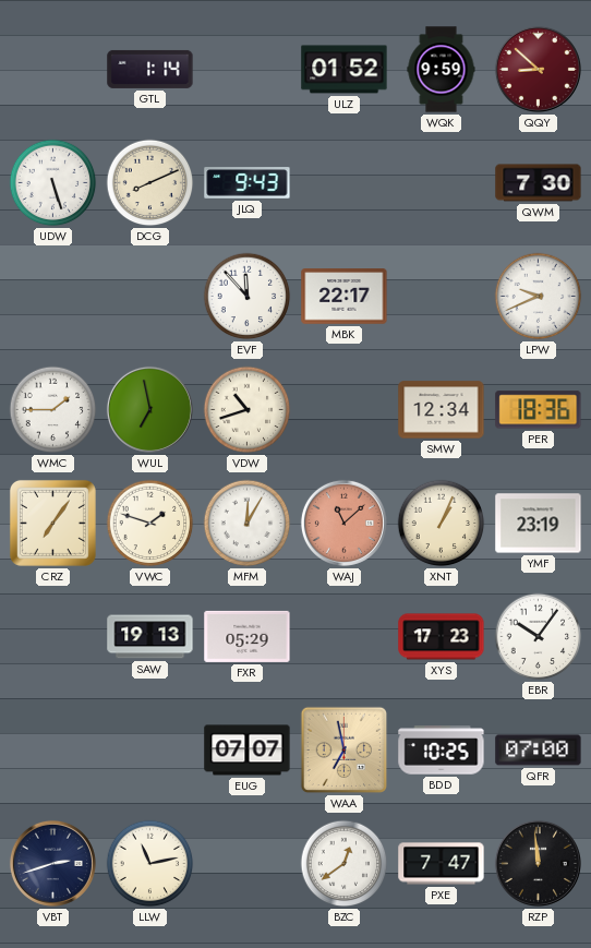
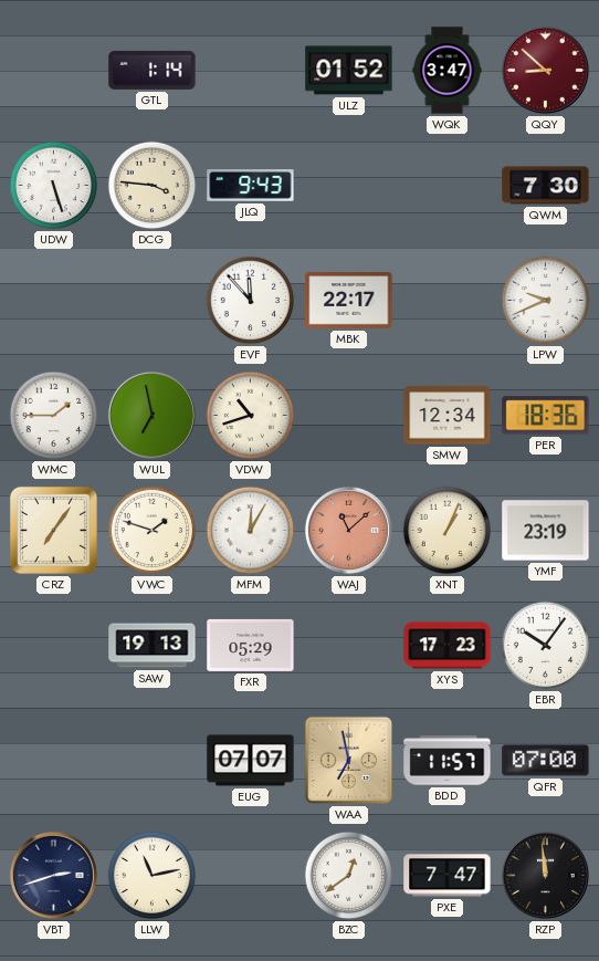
WQK: 9:59 -> 3:47
DCG: 8:11 -> 3:46
BDD: 10:25 -> 11:57
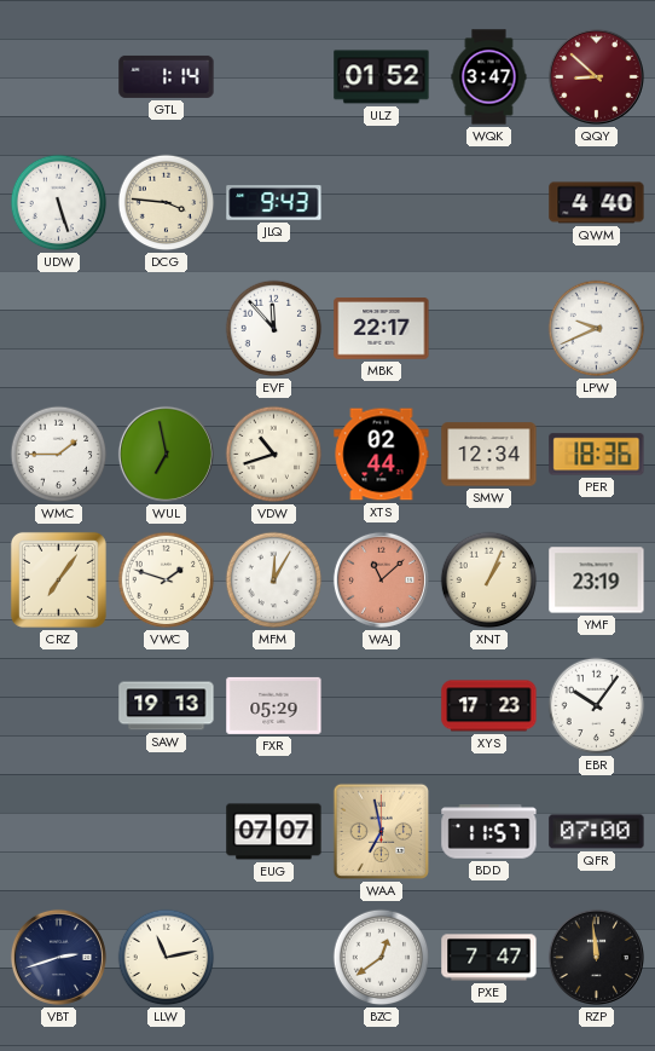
QWM: 7:30 -> 4:40
XTS: none -> 02:44
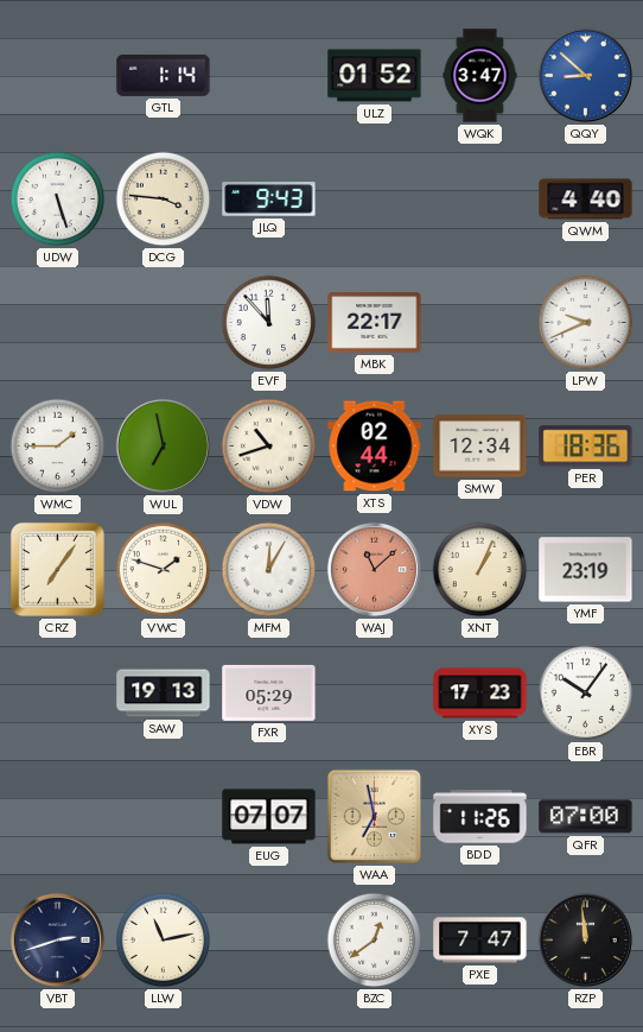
QQY dial: burgundy -> blue
BDD: 11:57 -> 11:26
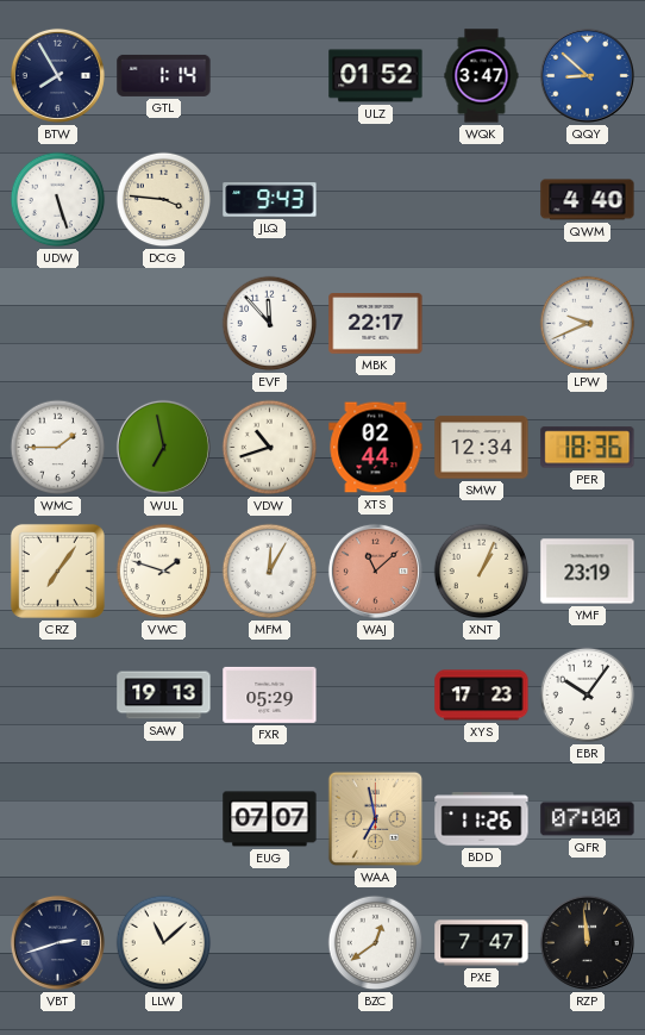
BTW: none -> 7:55
LLW: 11:13 -> 11:08
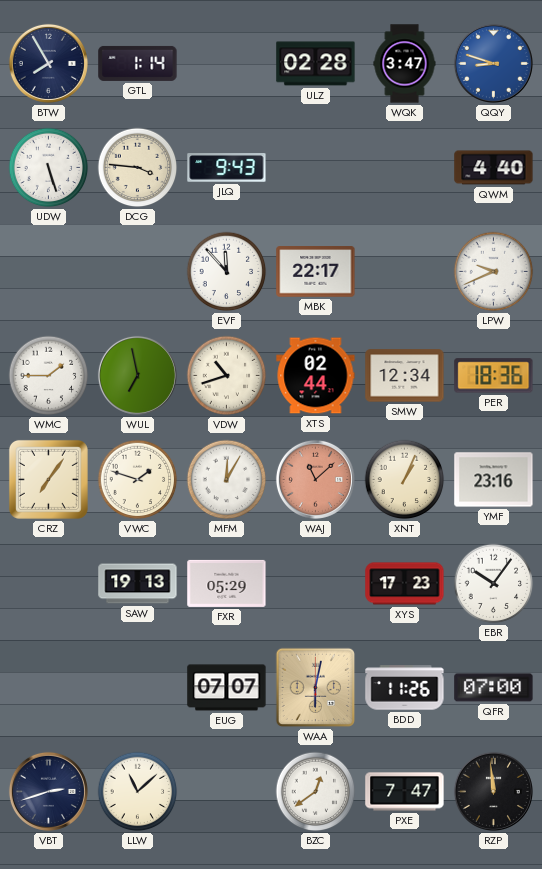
ULZ: 01:52 -> 02:28
QQY: 8:52 -> 8:48
YMF: 23:19 -> 23:16
WAA: 6:58 -> 6:02
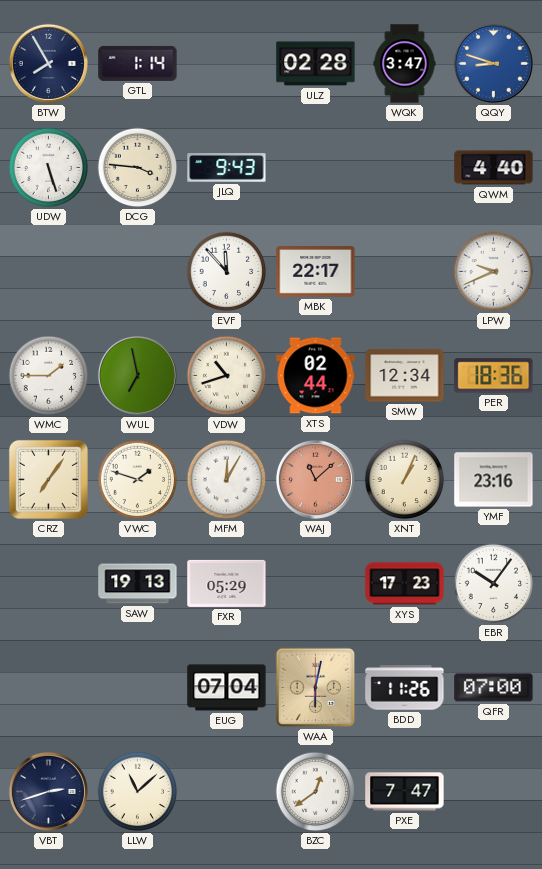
EUG: 07:07 -> 07:04
RZP: 11:59 -> none
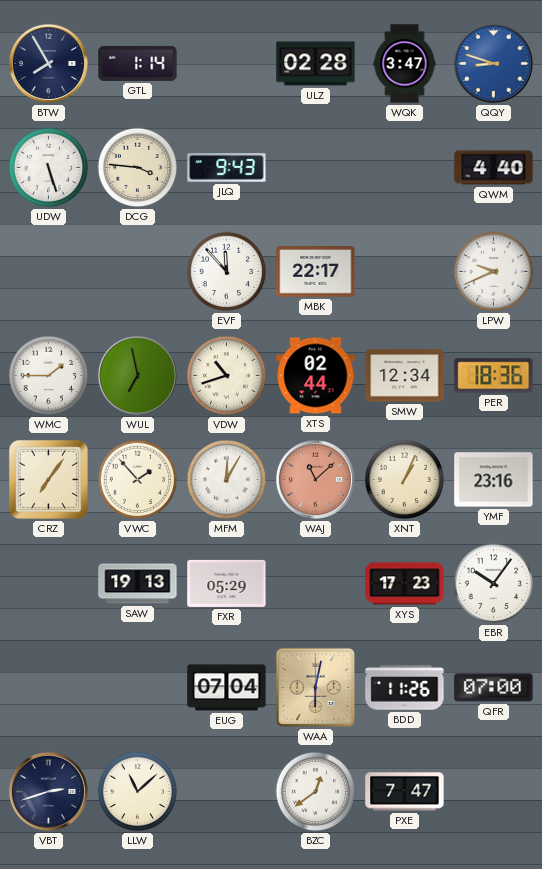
VWC: 1:48 -> 1:53
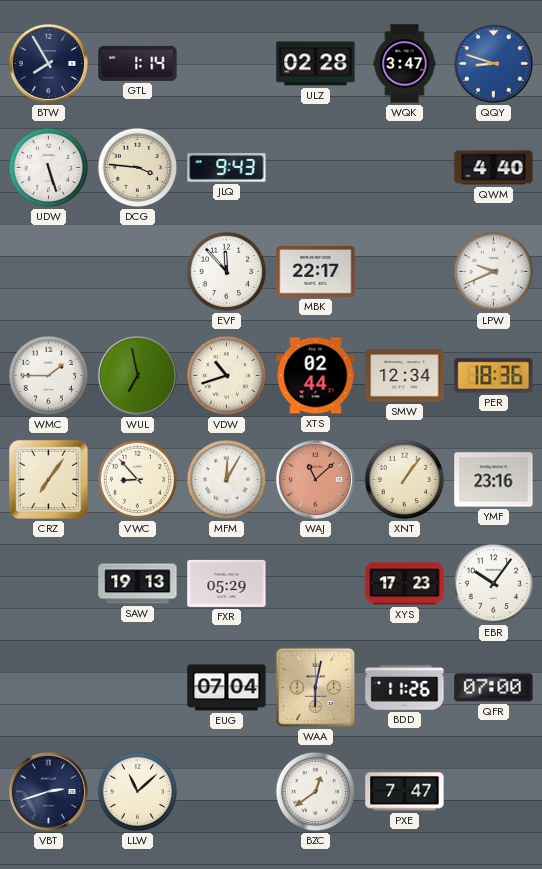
VWC: 1:53 -> 8:53
XNT: 1:04 -> 1:06
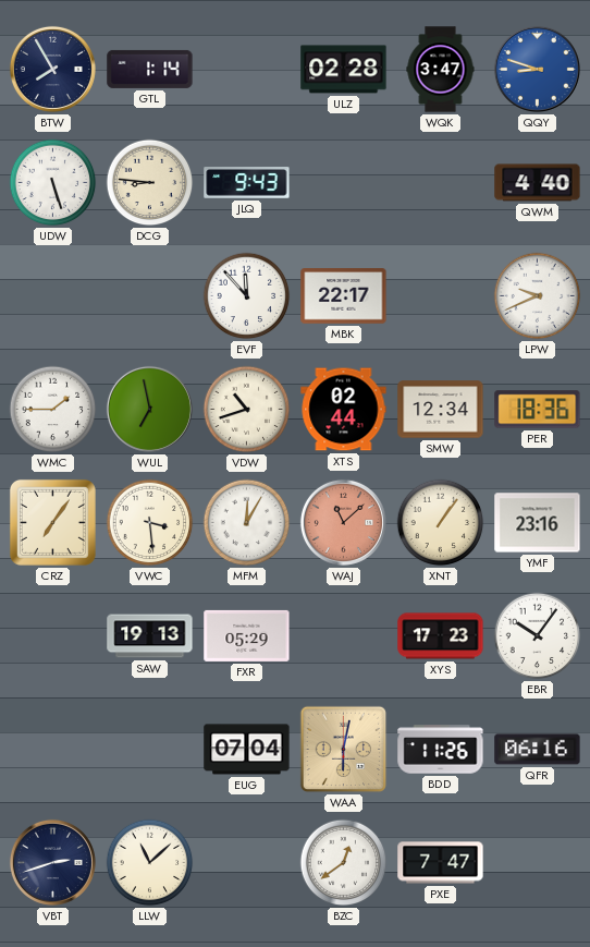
DCG: 3:46 -> 8:46
VWC: 8:53 -> 3:29
QFR: 07:00 -> 06:16
